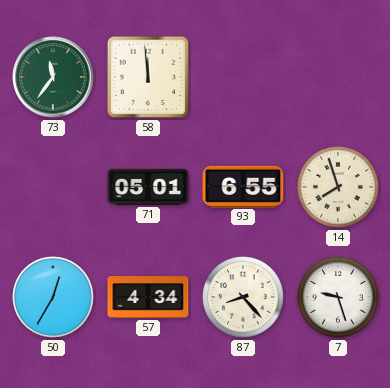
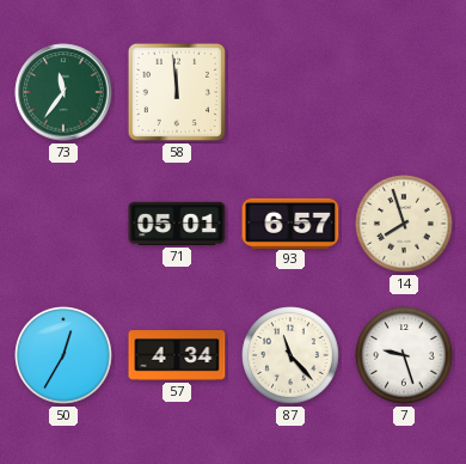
93: 6:55 -> 6:57
87: 8:23 -> 11:23
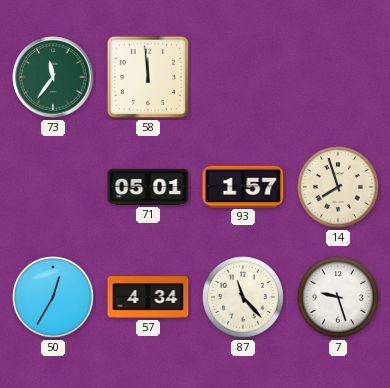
93: 6:57 -> 1:57
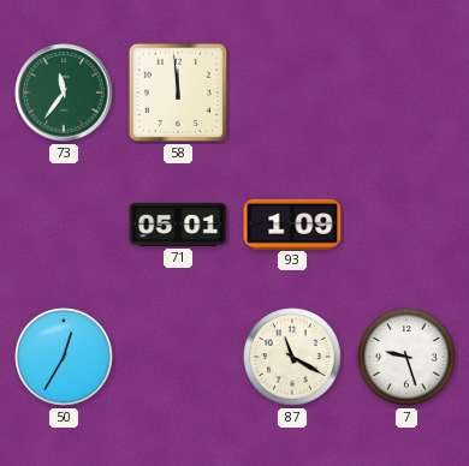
93: 1:57 -> 1:09
14: 7:57 -> none
57: 4:34 -> none
87: 11:23 -> 11:20
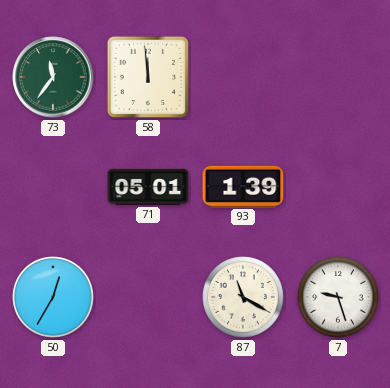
93: 1:09 -> 1:39
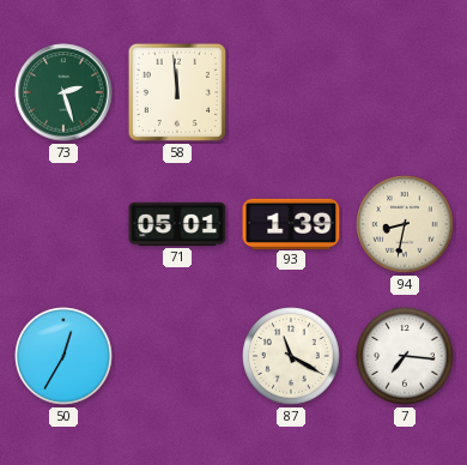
73: 11:36 -> 2:27
94: none -> 8:32
7: 9:27 -> 7:16
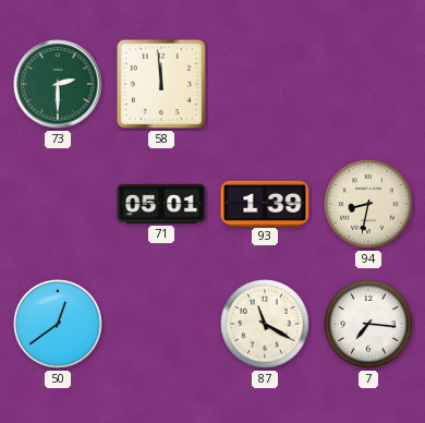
73: 2:27 -> 2:30
50: 12:35 -> 12:39
